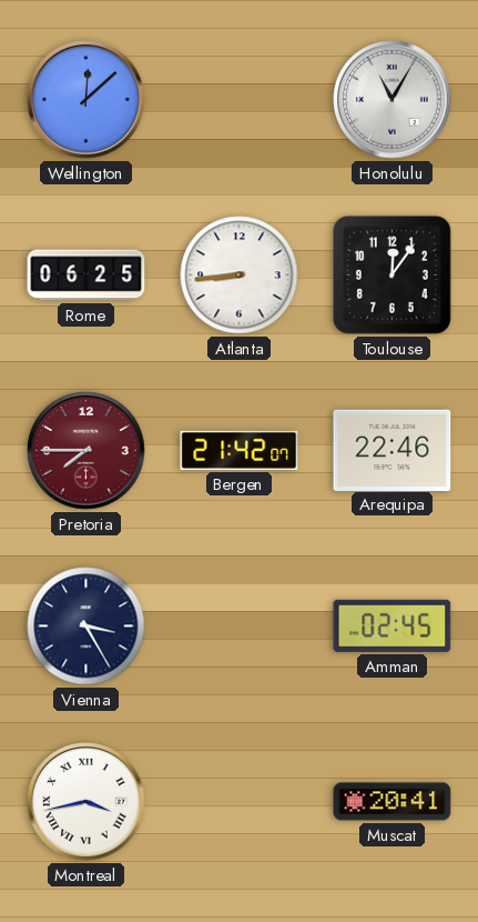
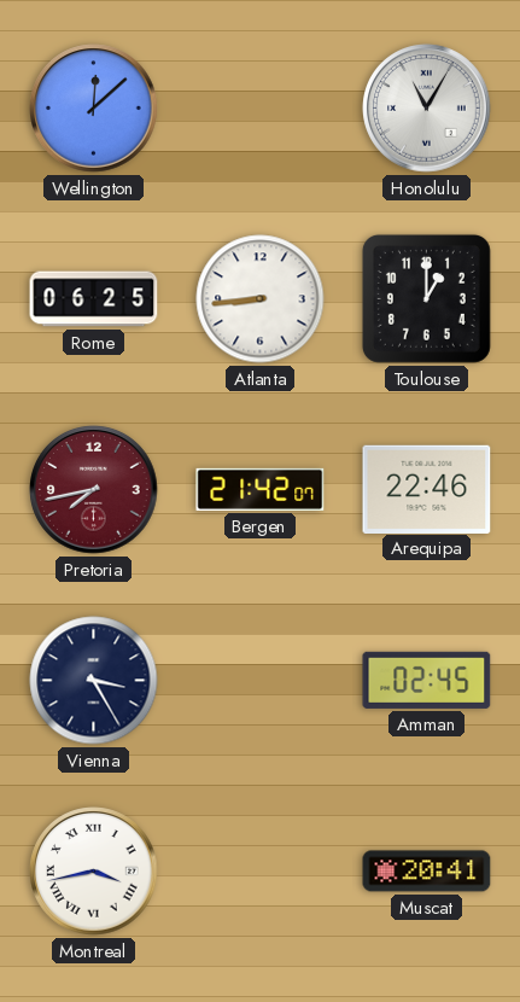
Toulouse: 12:06 -> 1:00
Pretoria: 7:45 -> 7:43
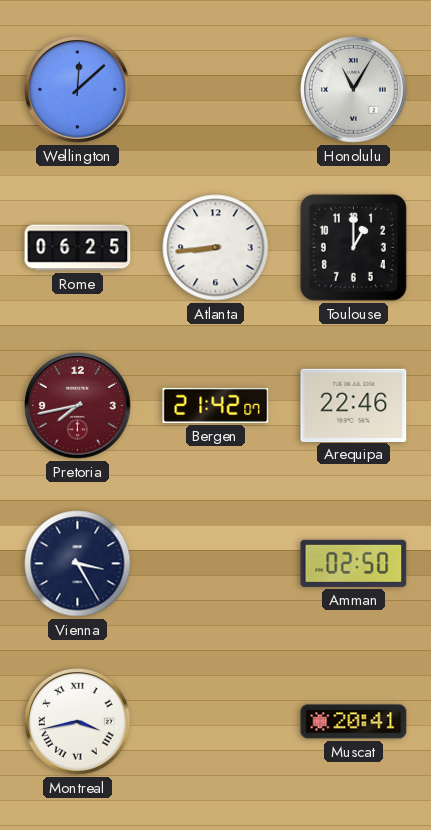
Amman: 02:45 -> 02:50
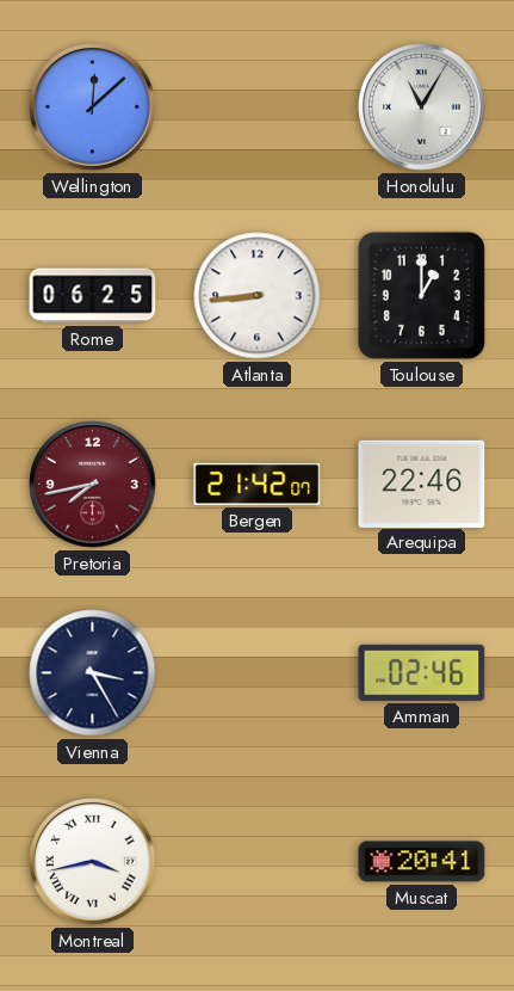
Amman: 02:50 -> 02:46
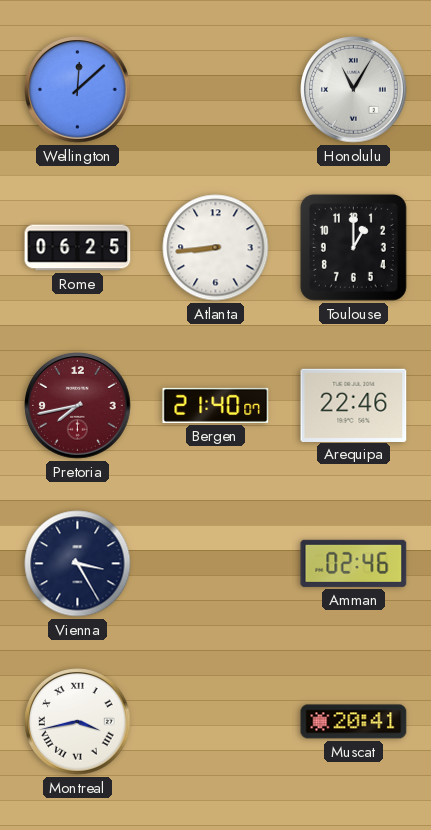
Bergen: 21:42 -> 21:40
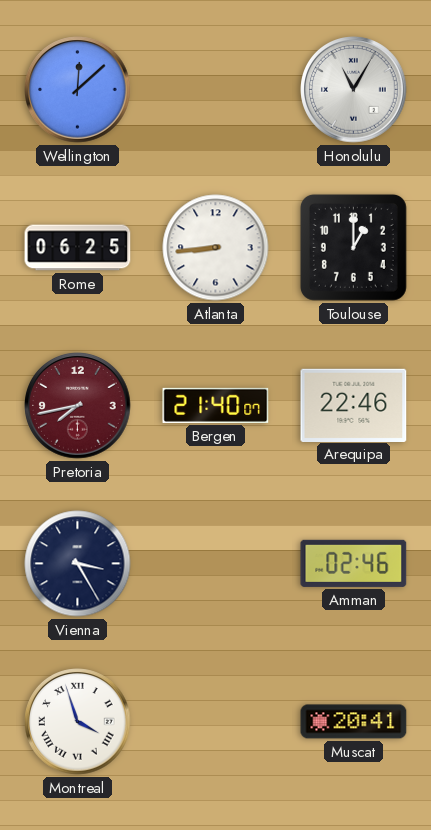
Montreal: 3:43 -> 3:57
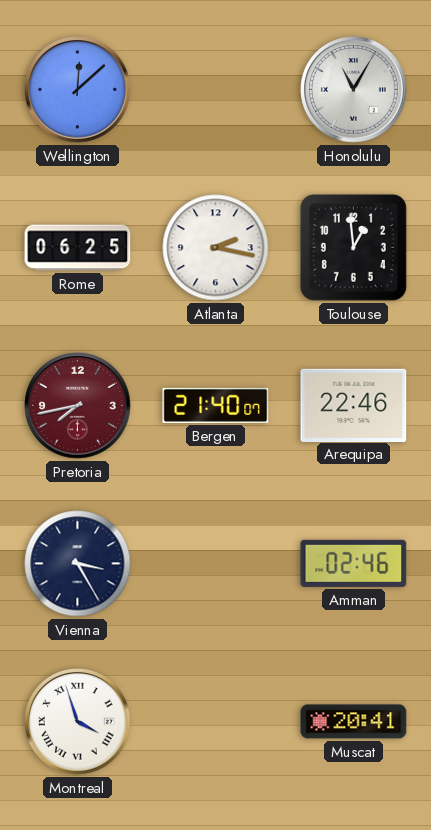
Atlanta: 8:44 -> 2:17
Toulouse: 1:00 -> 12:59
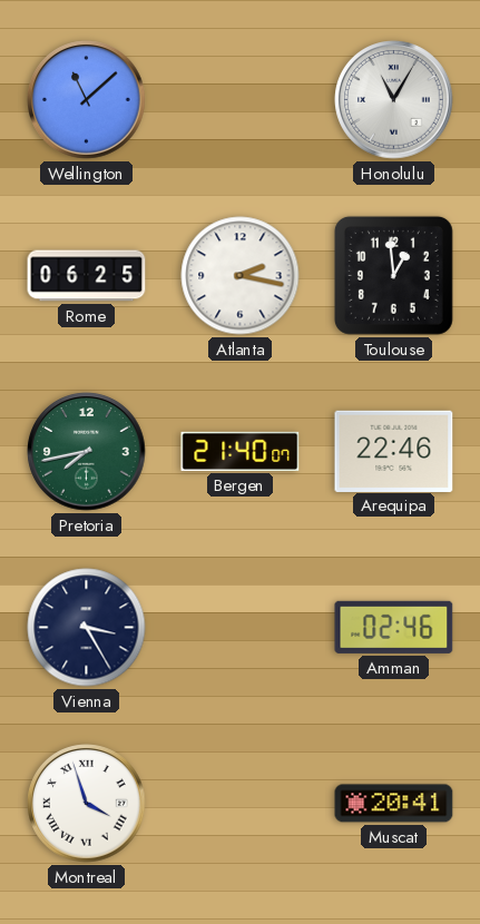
Wellington: 12:08 -> 11:08
Pretoria dial: burgundy -> green
